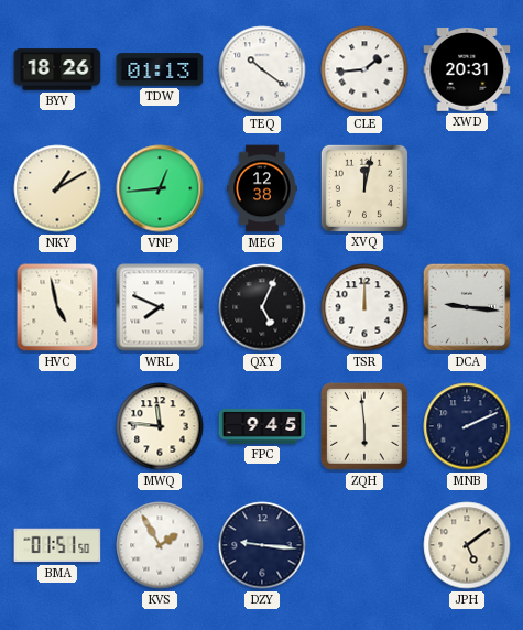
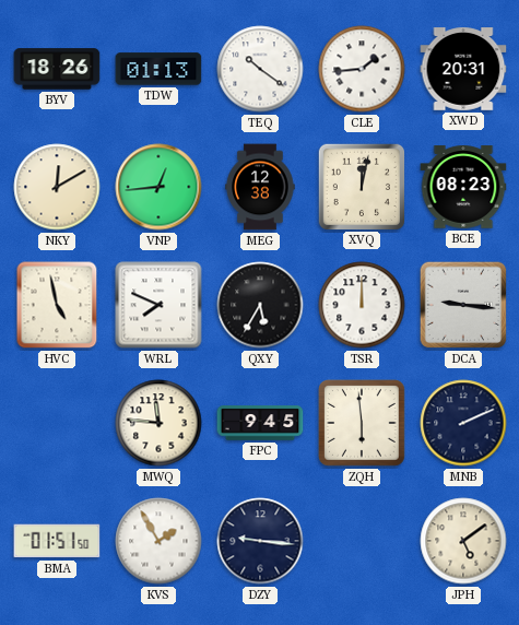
NKY: 1:10 -> 12:10
BCE: none -> 08:23
QXY: 5:04 -> 5:35
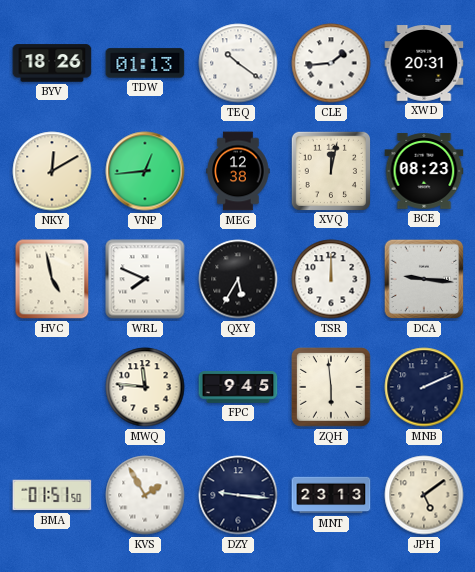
MNT: none -> 23:13
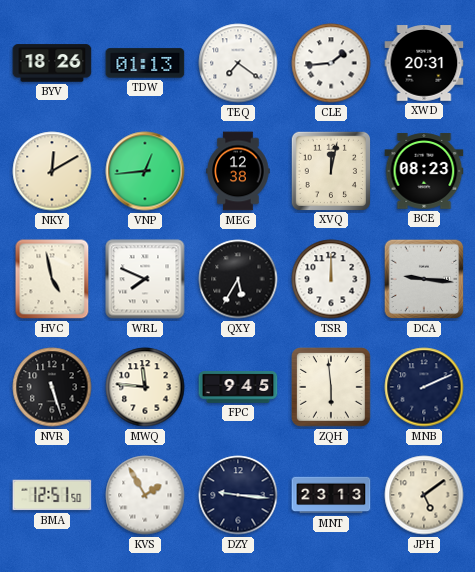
TEQ: 10:21 -> 7:21
NVR: none -> 5:27
BMA: 01:51 -> 12:51
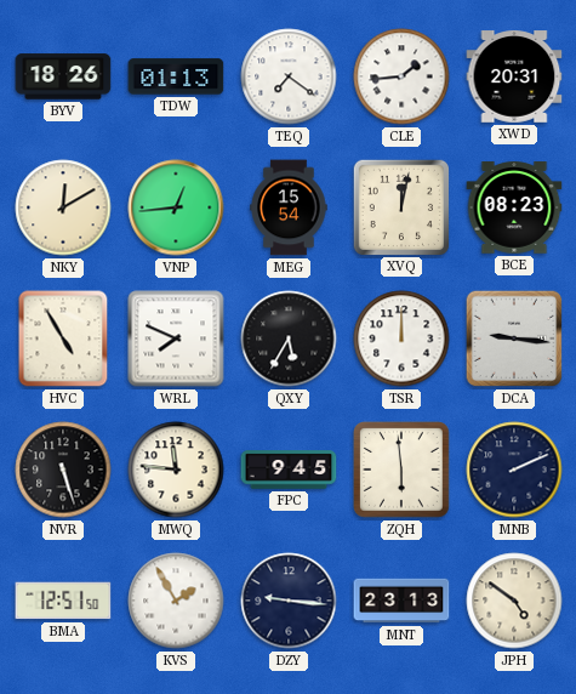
MEG: 12:38 -> 15:54
HVC: 4:58 -> 4:55
JPH: 5:09 -> 4:51
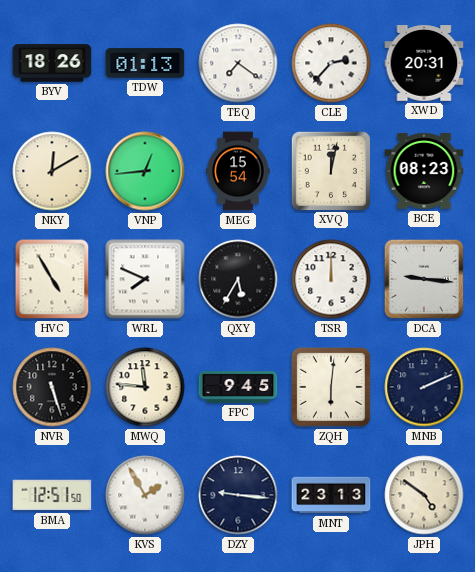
CLE: 1:44 -> 2:37
ZQH: 5:59 -> 6:01
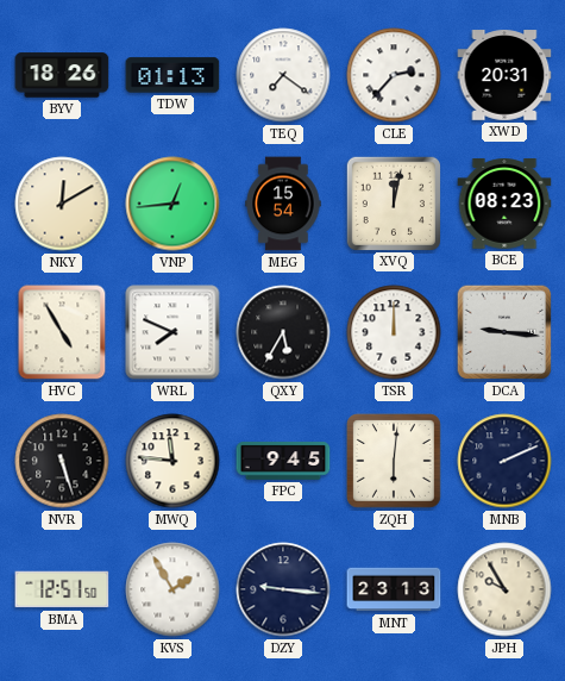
JPH: 4:51 -> 9:55
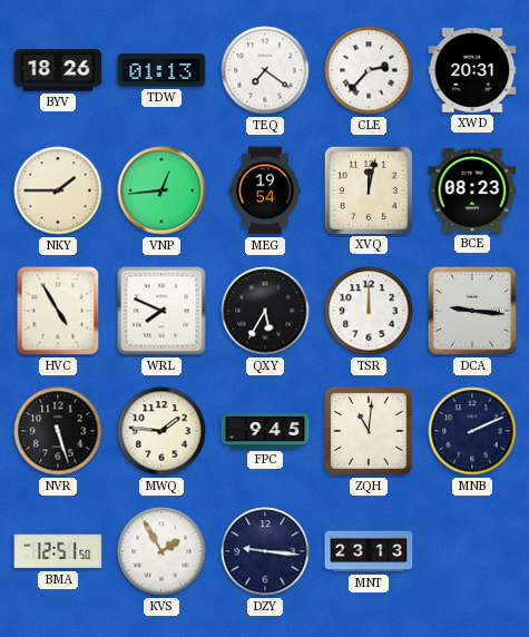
NKY: 12:10 -> 1:45
MEG: 15:54 -> 19:54
MWQ: 11:46 -> 1:46
ZQH: 6:01 -> 11:01
JPH: 9:55 -> none
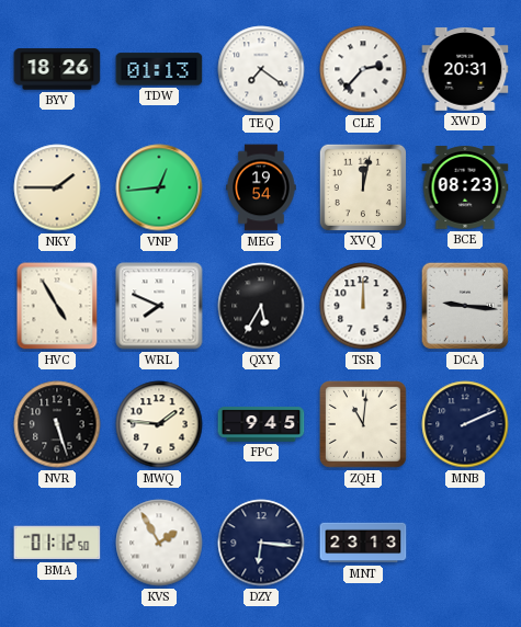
BMA: 12:51 -> 01:12
DZY: 9:16 -> 6:16
